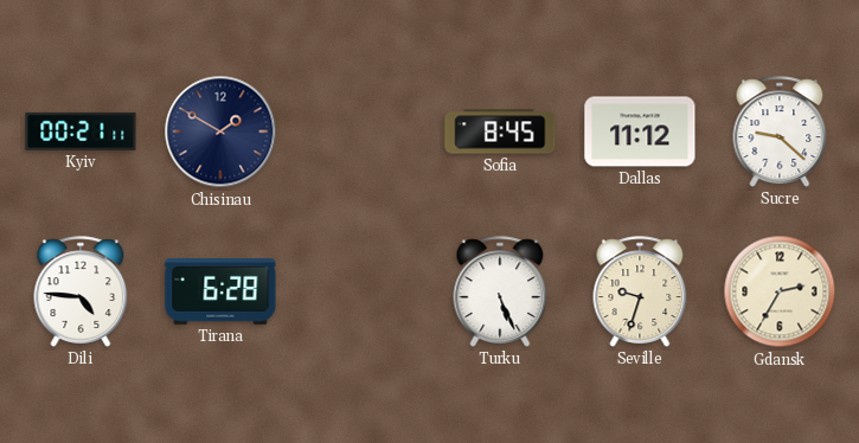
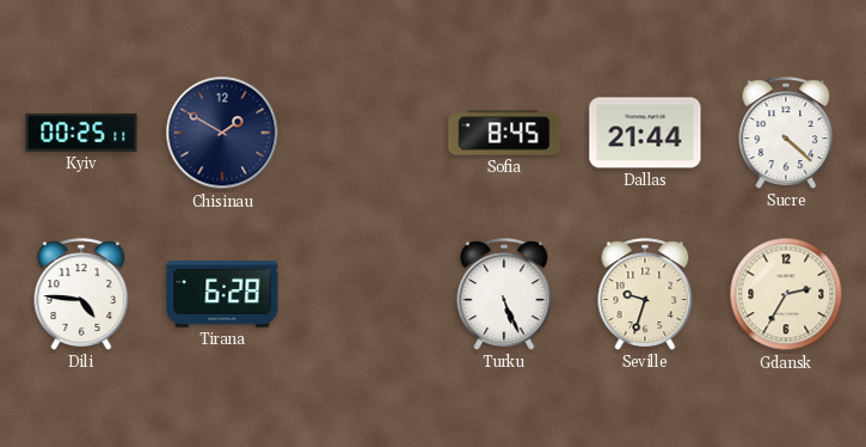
Kyiv: 00:21 -> 00:25
Dallas: 11:12 -> 21:44
Sucre: 9:22 -> 4:22
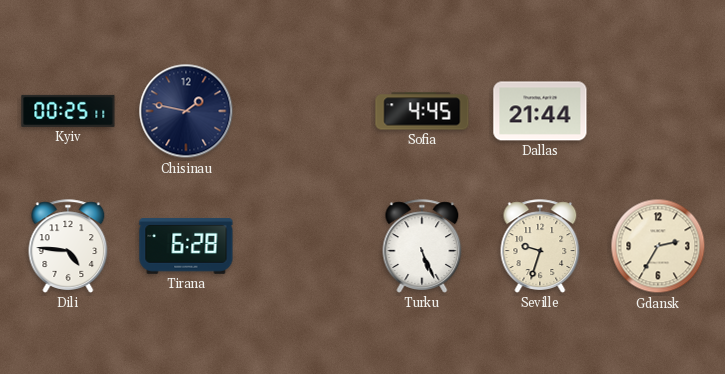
Chisinau: 1:50 -> 1:47
Sofia: 8:45 -> 4:45
Sucre: 4:22 -> none
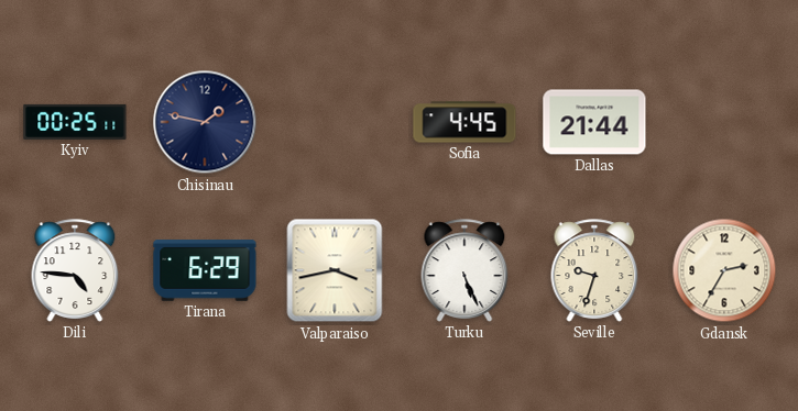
Tirana: 6:28 -> 6:29
Valparaiso: none -> 3:43
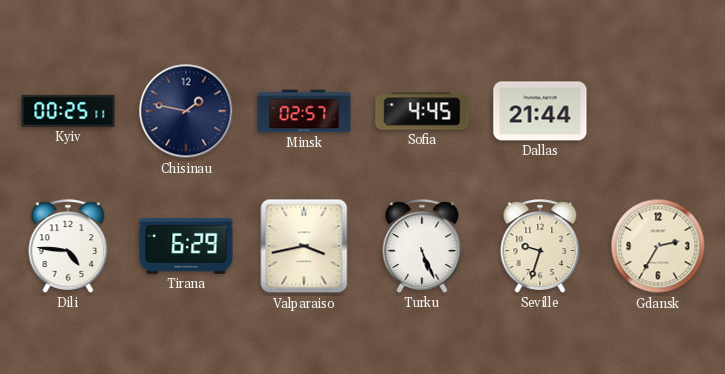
Minsk: none -> 02:57
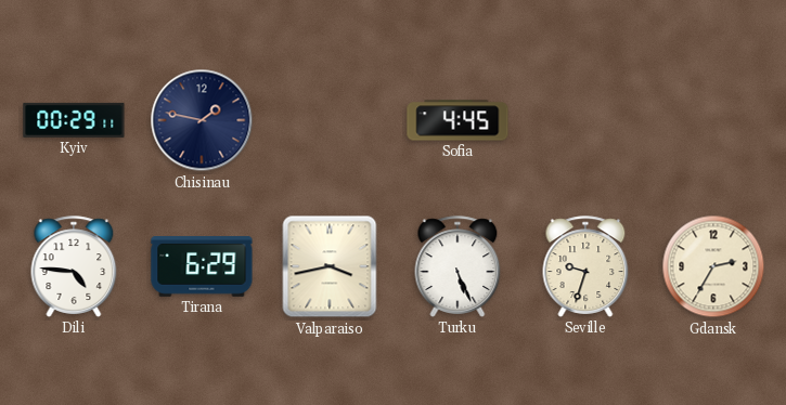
Kyiv: 00:25 -> 00:29
Minsk: 02:57 -> none
Dallas: 21:44 -> none
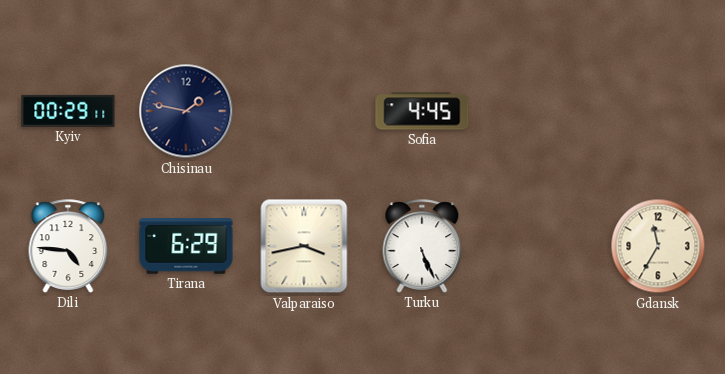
Seville: 9:33 -> none
Gdansk: 2:35 -> 11:35
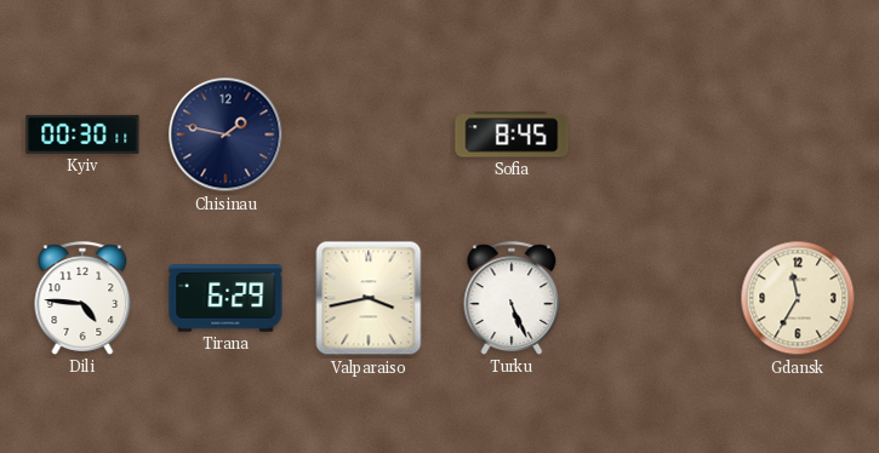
Kyiv: 00:29 -> 00:30
Sofia: 4:45 -> 8:45
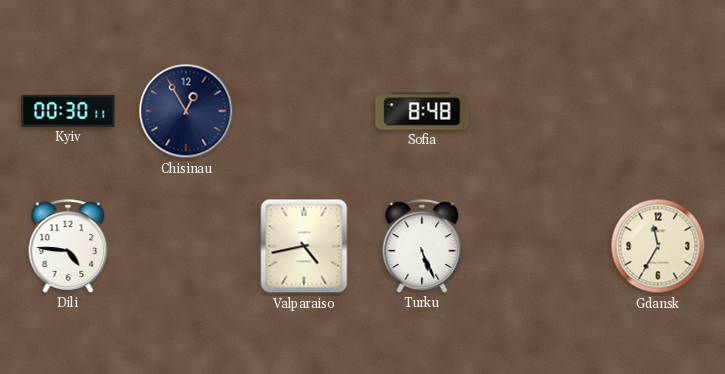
Chisinau: 1:47 -> 12:55
Sofia: 8:45 -> 8:48
Tirana: 6:29 -> none
Valparaiso: 3:43 -> 4:43
